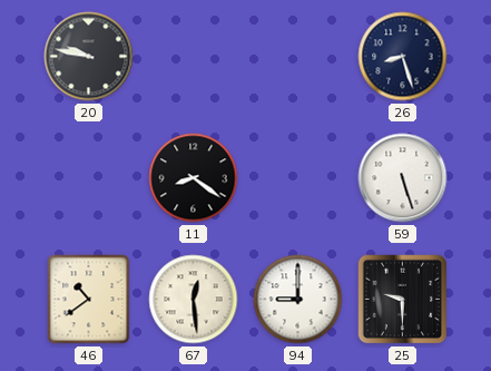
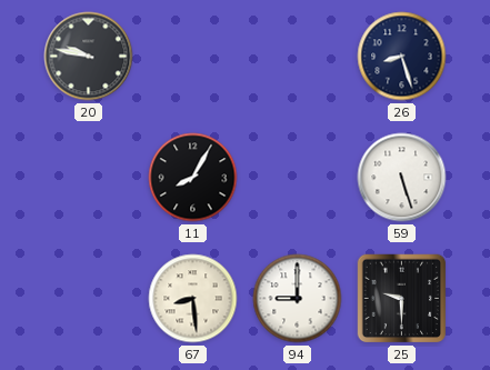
11: 8:21 -> 8:05
46: 10:39 -> none
67: 12:29 -> 8:29
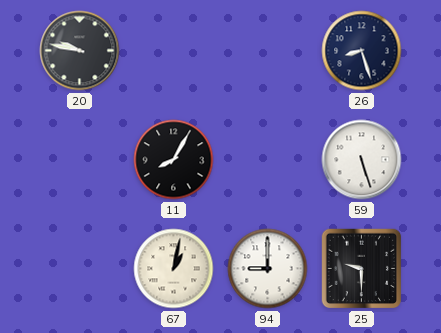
67: 8:29 -> 1:02
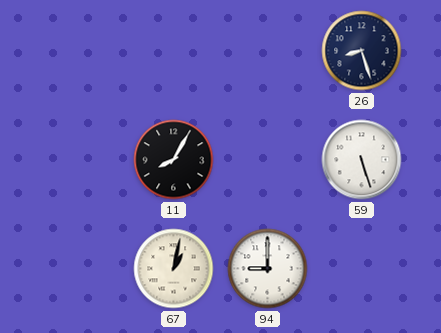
20: 9:47 -> none
25: 9:30 -> none
